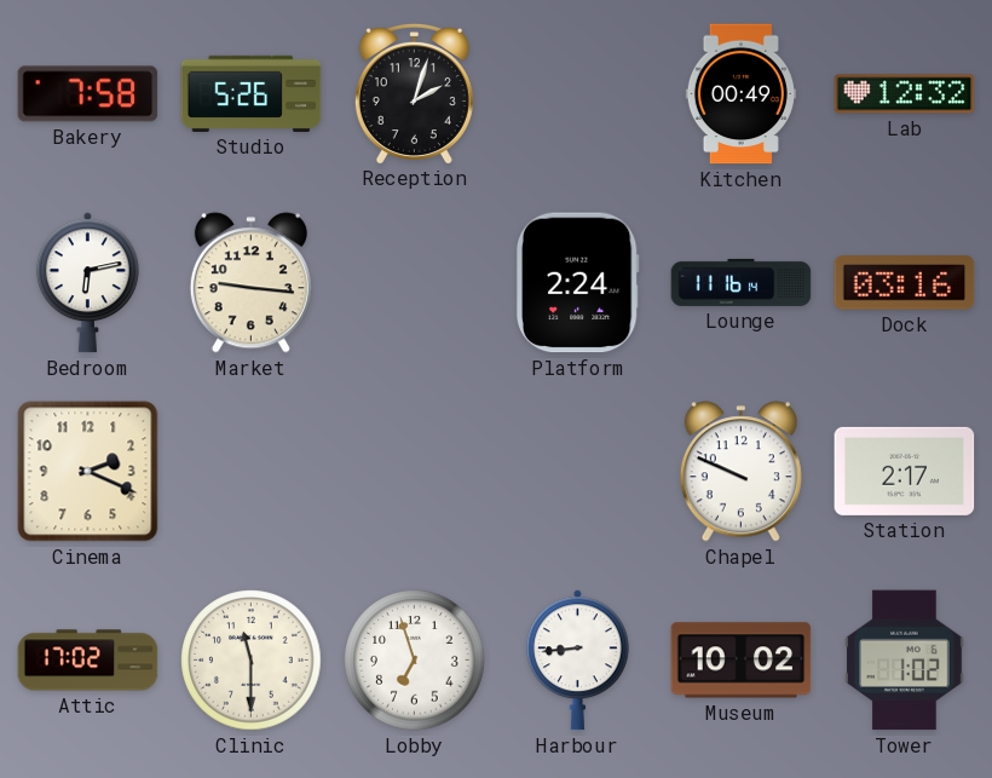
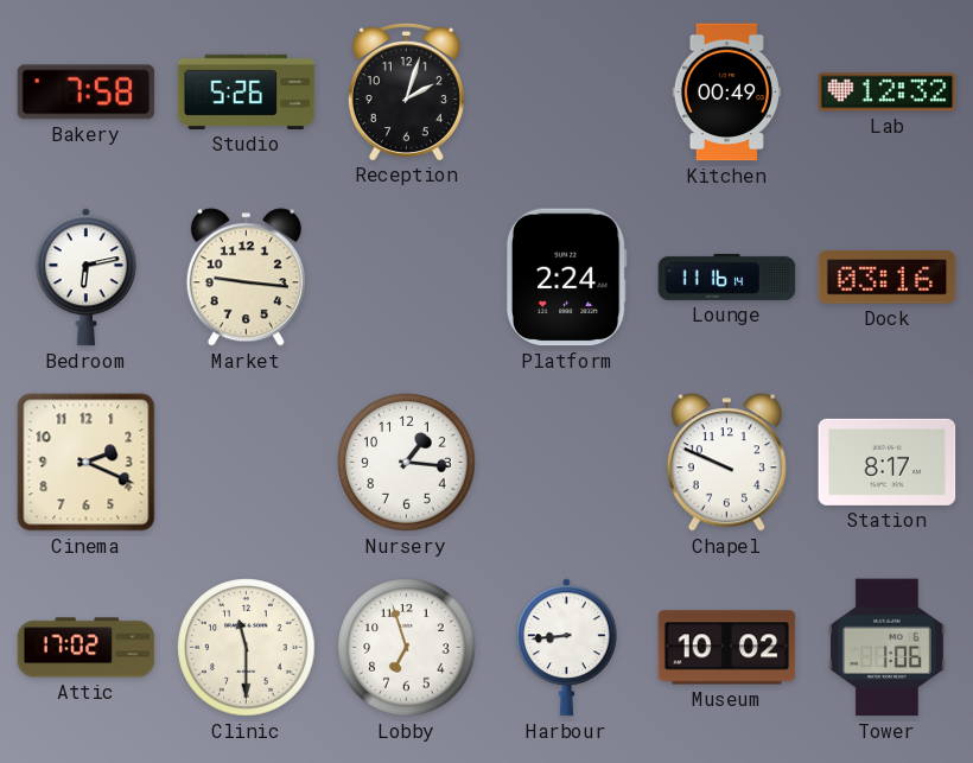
Nursery: none -> 1:16
Station: 2:17 -> 8:17
Tower: 1:02 -> 1:06
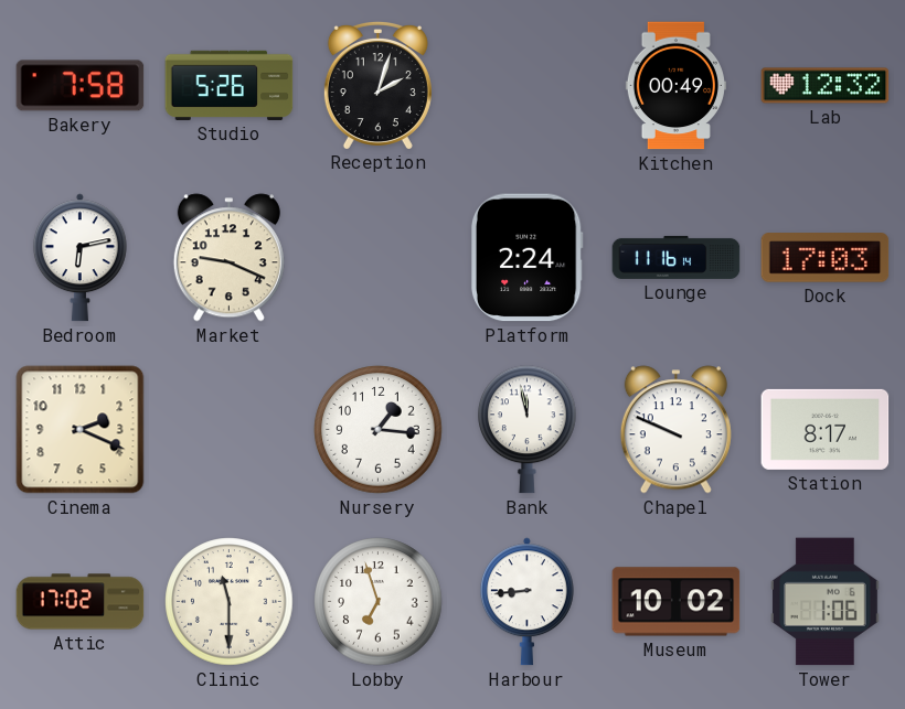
Market: 9:16 -> 9:19
Dock: 03:16 -> 17:03
Bank: none -> 11:58
